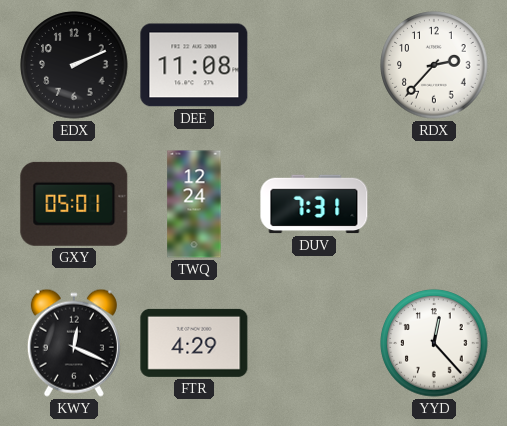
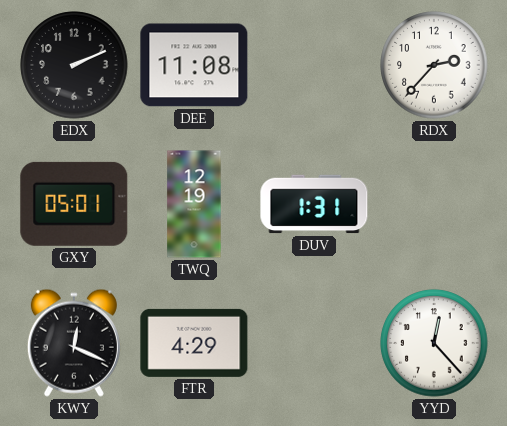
TWQ: 12:24 -> 12:19
DUV: 7:31 -> 1:31
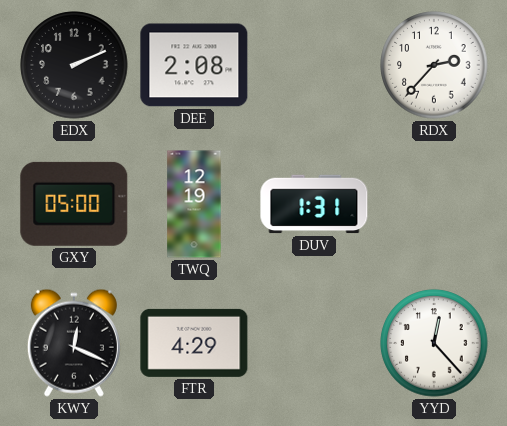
DEE: 11:08 -> 2:08
GXY: 05:01 -> 05:00
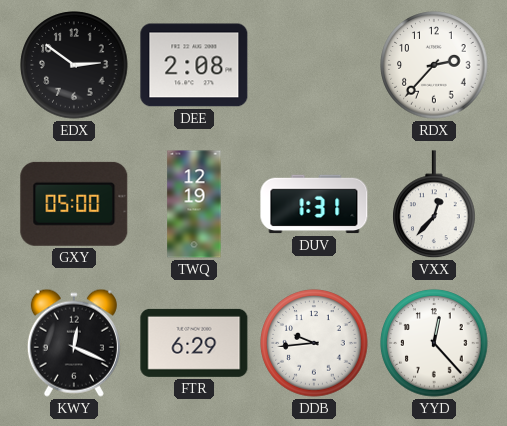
EDX: 2:11 -> 2:51
VXX: none -> 12:37
FTR: 4:29 -> 6:29
DDB: none -> 9:44
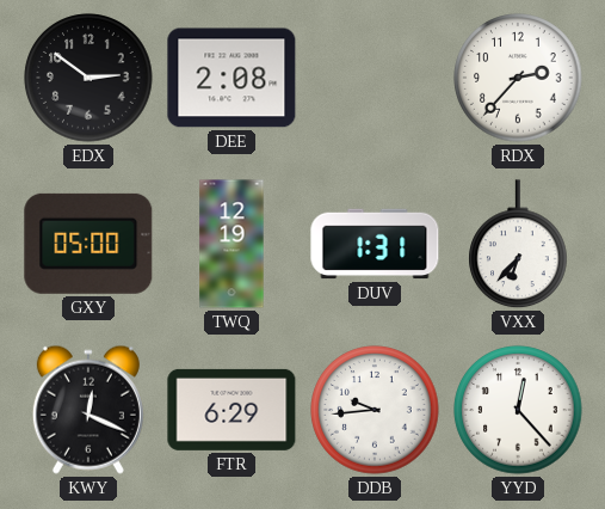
VXX: 12:37 -> 6:37
